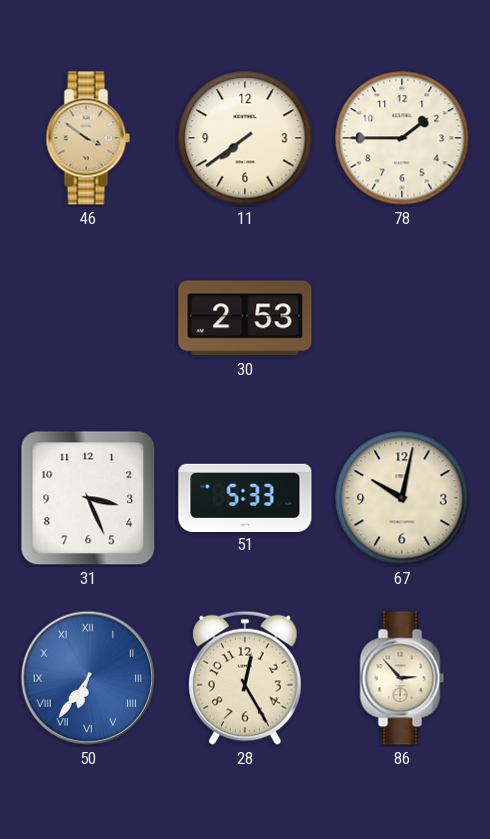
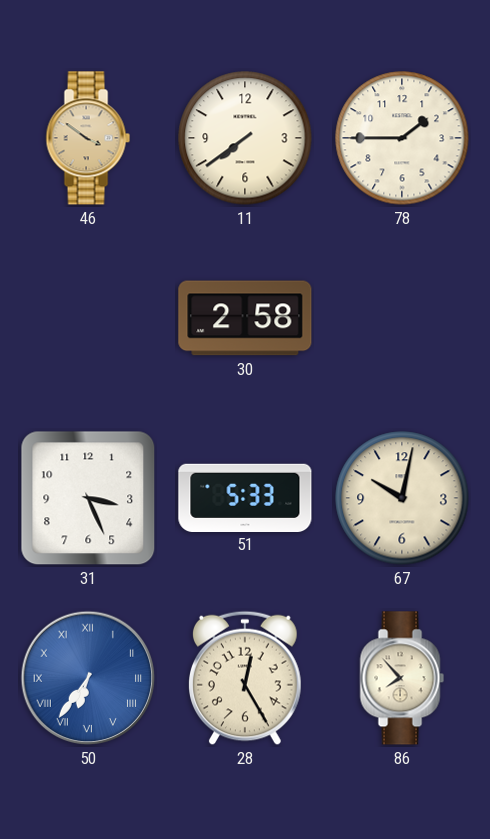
30: 2:53 -> 2:58
86: 2:53 -> 7:53
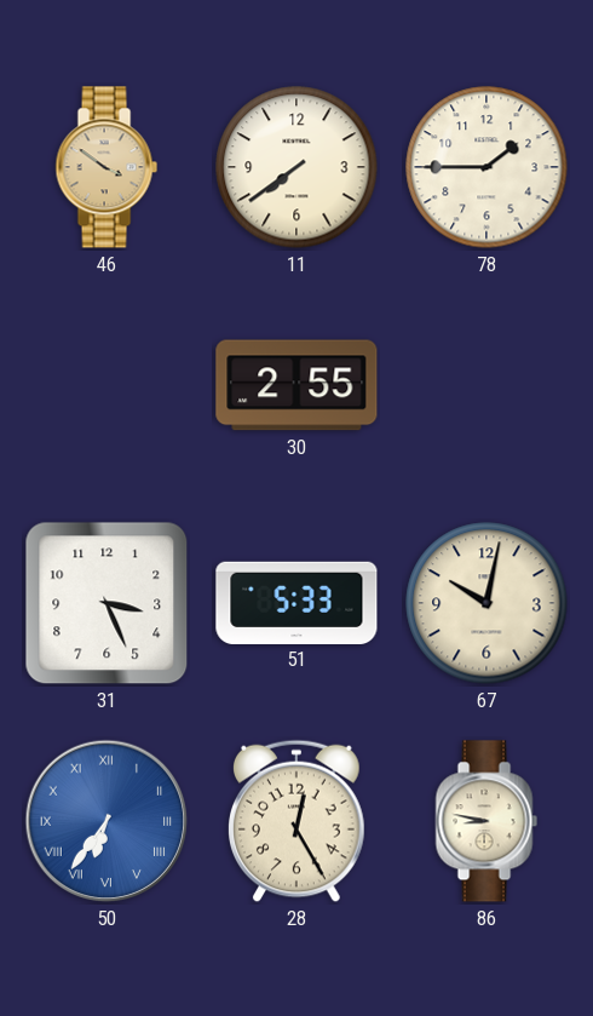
30: 2:58 -> 2:55
86: 7:53 -> 8:47
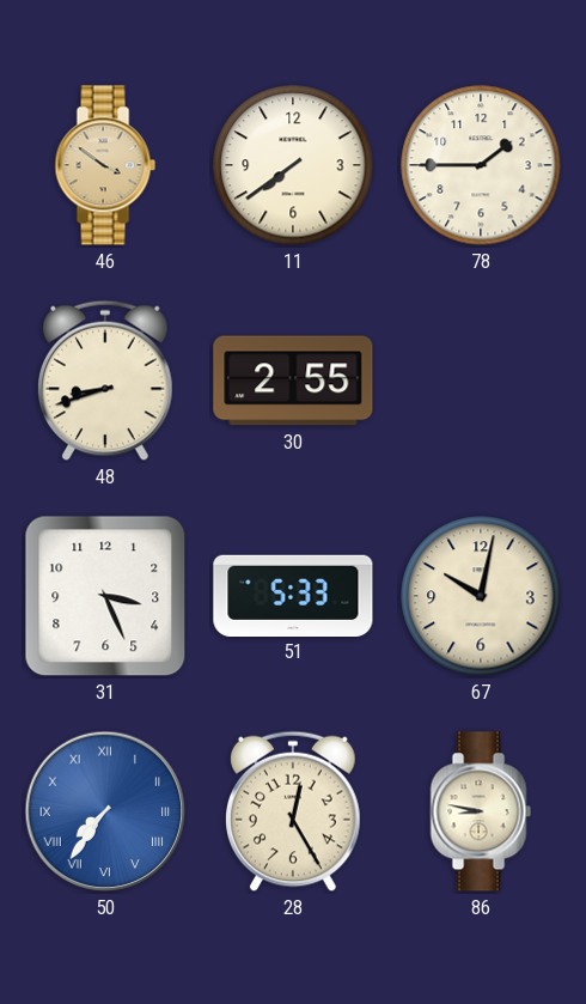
48: none -> 8:42
50: 6:36 -> 7:36
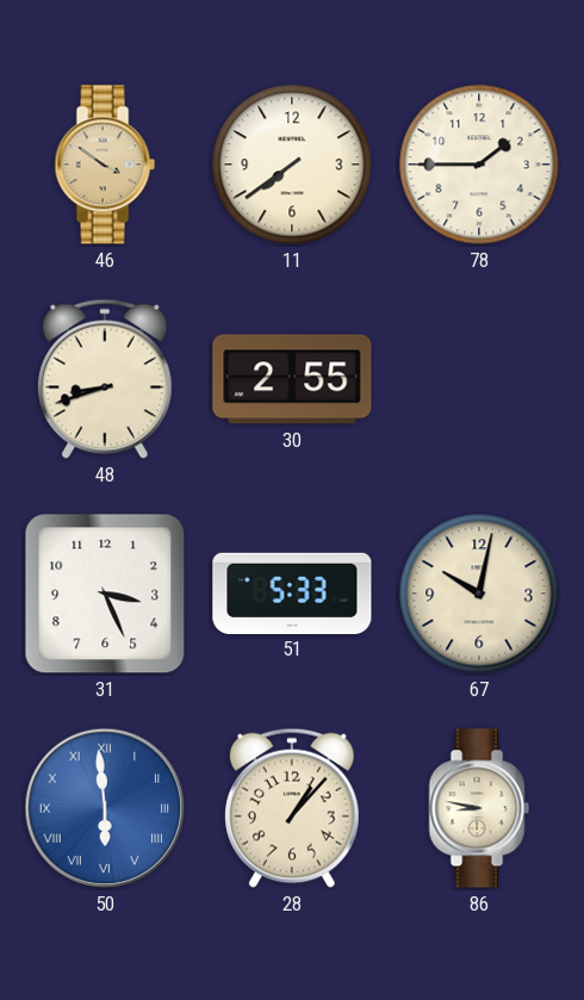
50: 7:36 -> 5:59
28: 12:25 -> 1:07
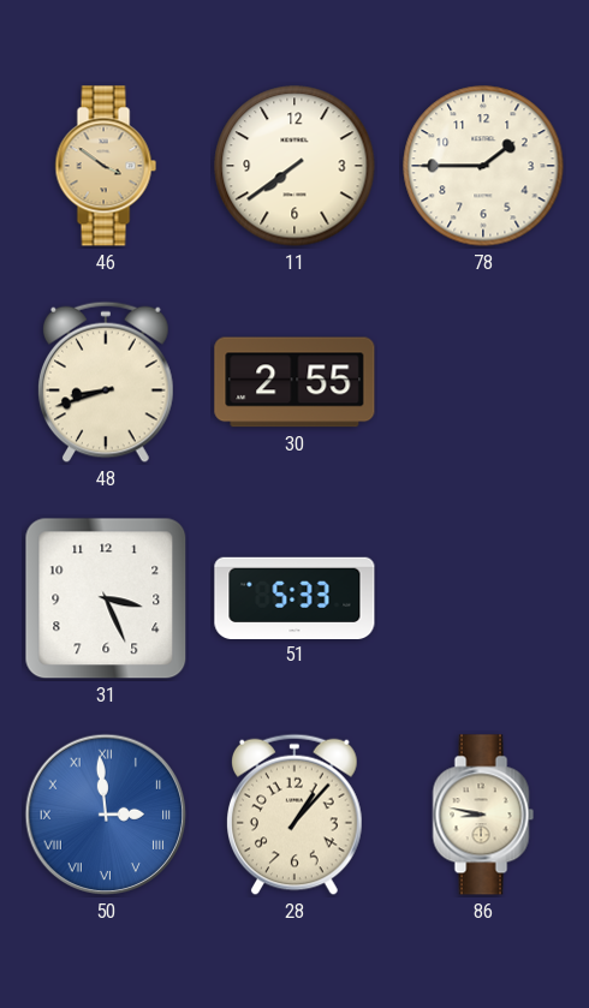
67: 10:02 -> none
50: 5:59 -> 2:59
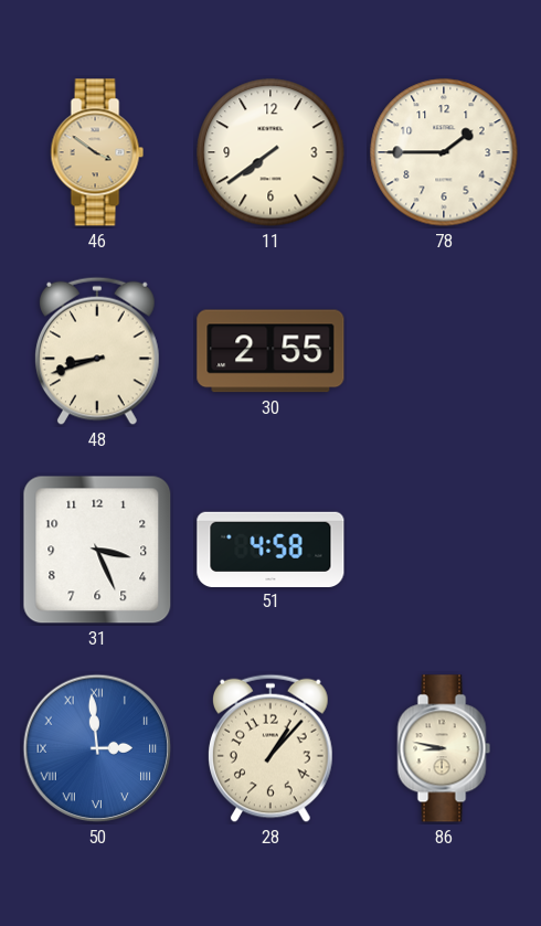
51: 5:33 -> 4:58
